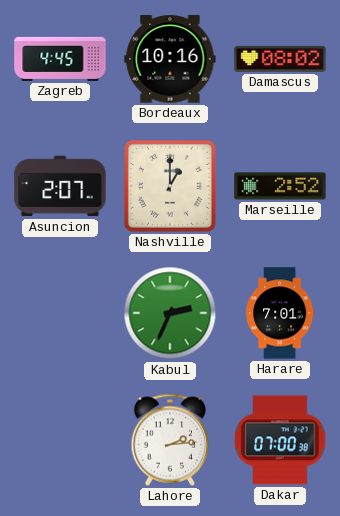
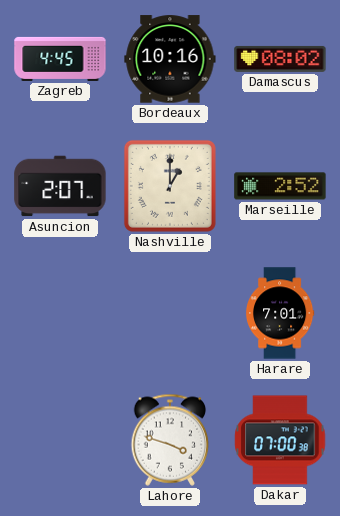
Kabul: 2:34 -> none
Lahore: 2:14 -> 3:48
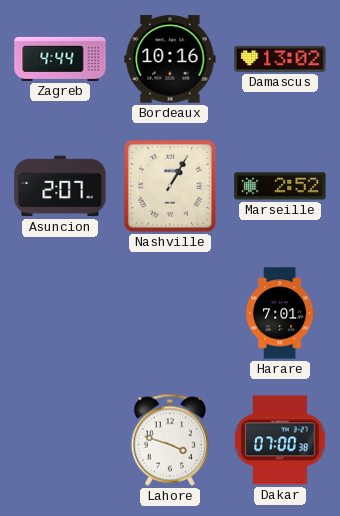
Zagreb: 4:45 -> 4:44
Damascus: 08:02 -> 13:02
Nashville: 1:00 -> 1:05
